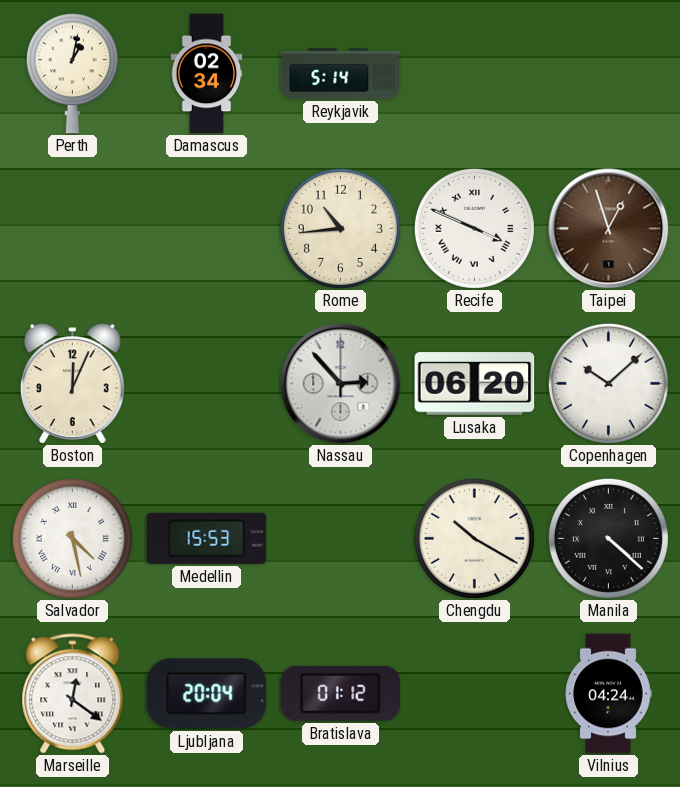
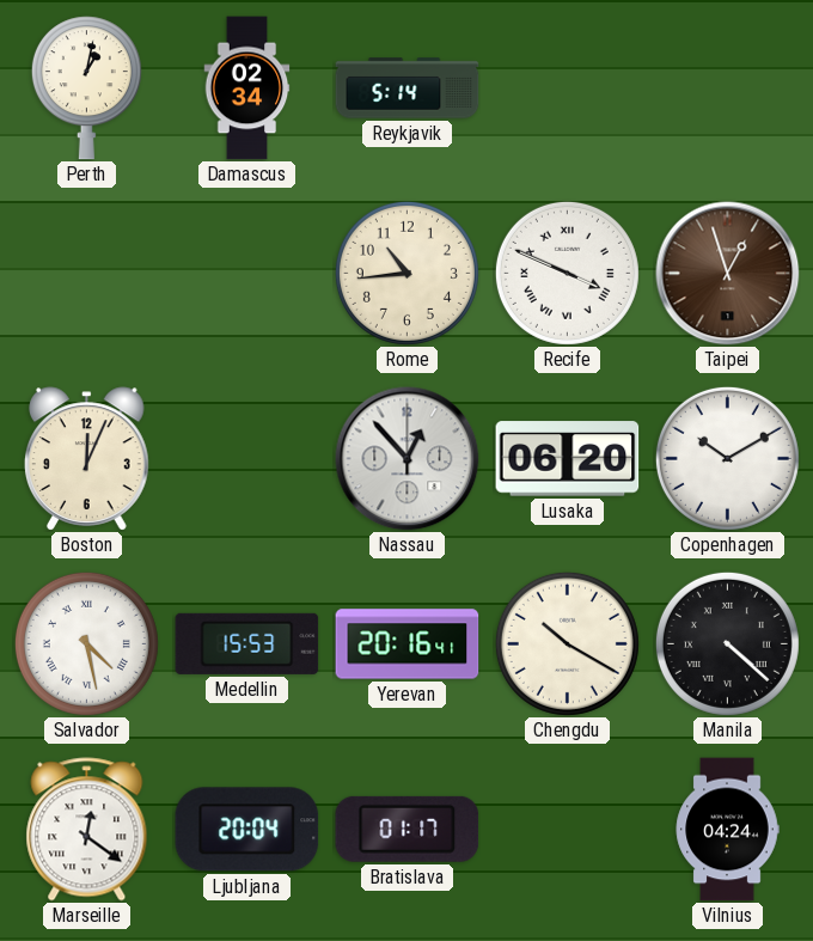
Nassau: 2:53 -> 12:53
Copenhagen: 10:08 -> 10:10
Yerevan: none -> 20:16
Bratislava: 01:12 -> 01:17
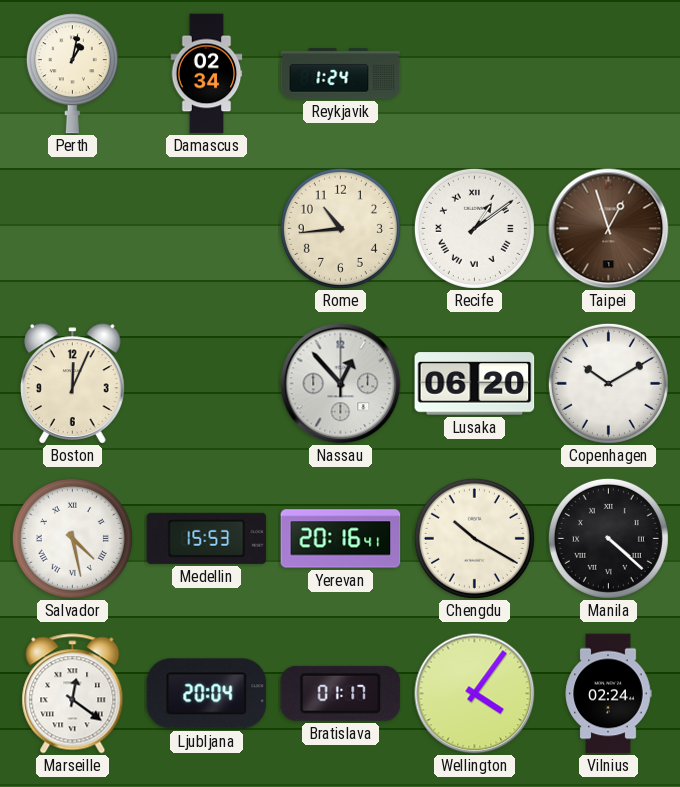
Reykjavik: 5:14 -> 1:24
Recife: 3:49 -> 1:09
Wellington: none -> 4:06
Vilnius: 04:24 -> 02:24
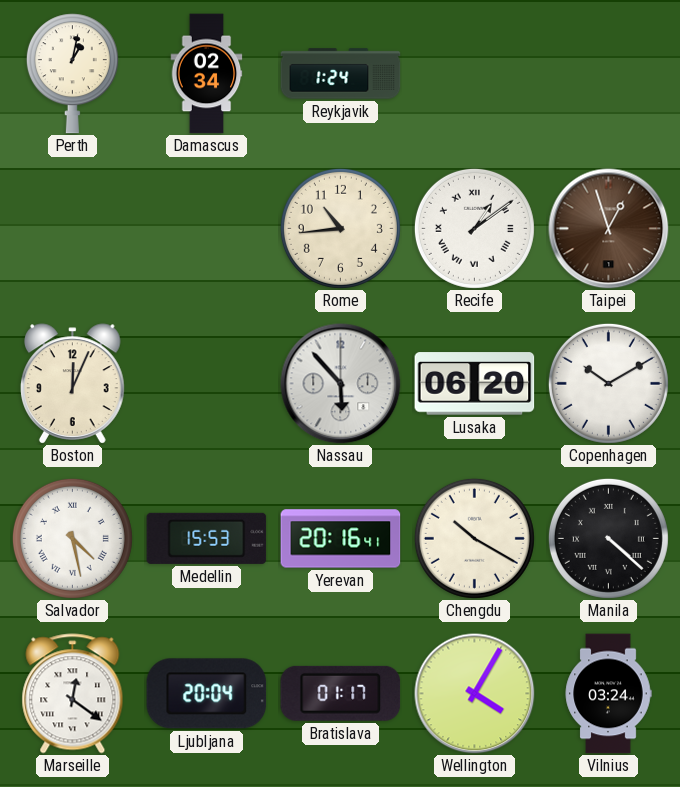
Nassau: 12:53 -> 5:53
Wellington: 4:06 -> 4:05
Vilnius: 02:24 -> 03:24
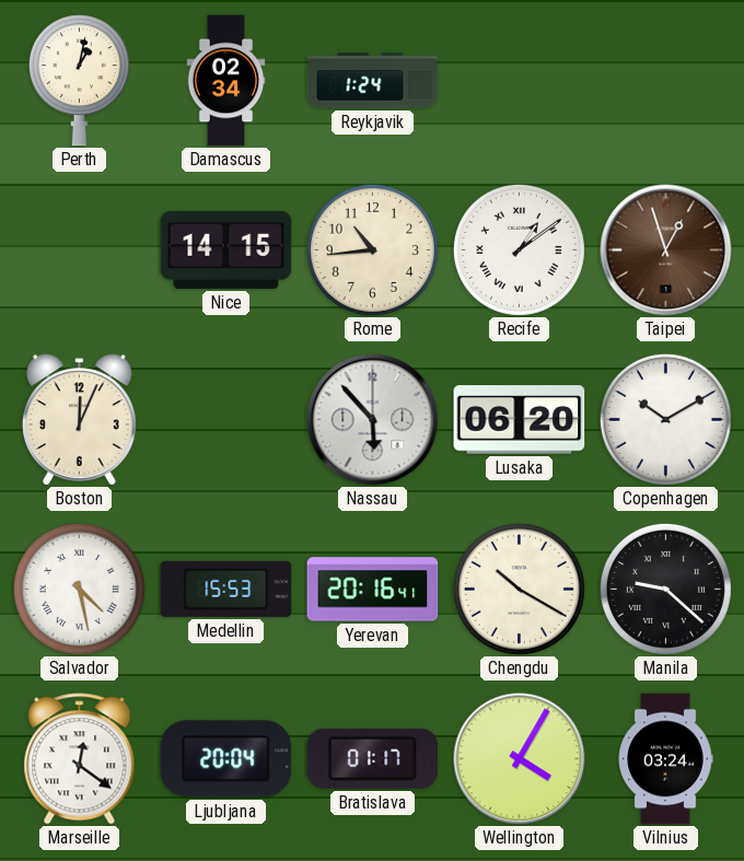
Nice: none -> 14:15
Manila: 4:22 -> 9:22
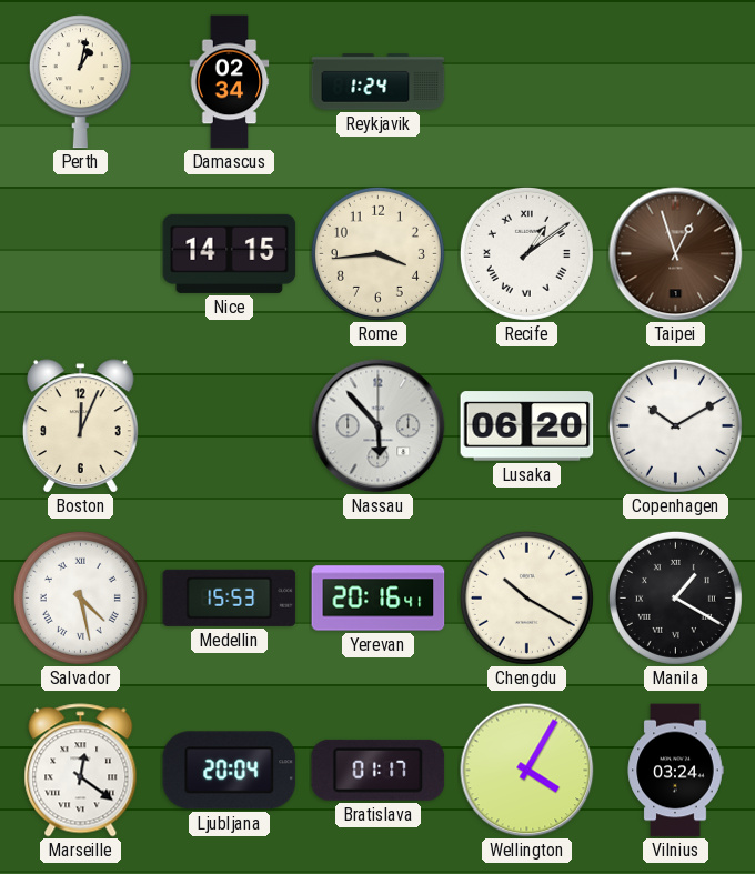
Rome: 10:44 -> 3:44
Manila: 9:22 -> 1:20
